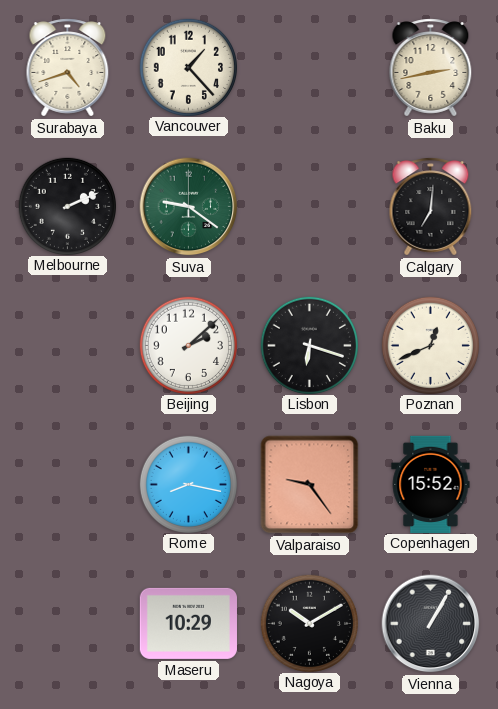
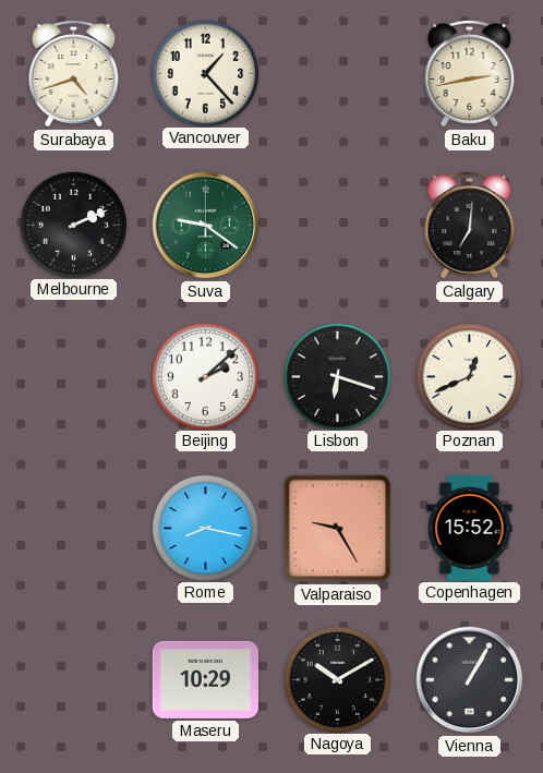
Valparaiso: 9:24 -> 9:25
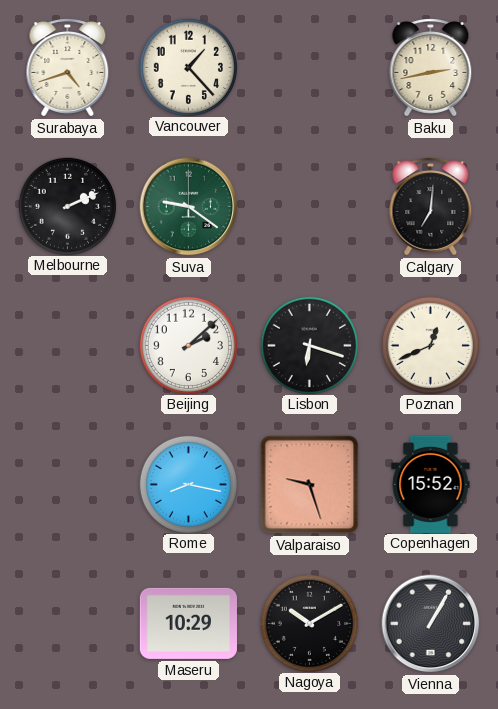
Valparaiso: 9:25 -> 9:27
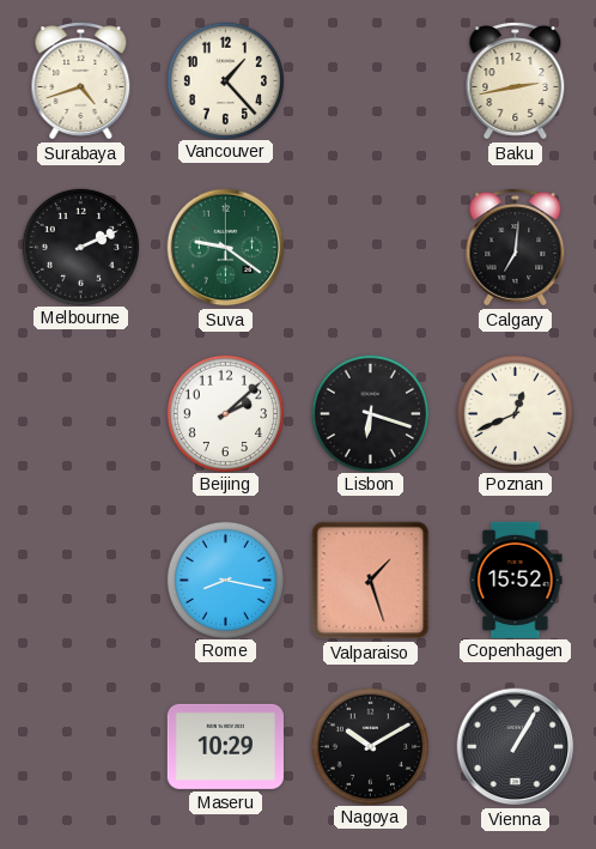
Valparaiso: 9:27 -> 1:27
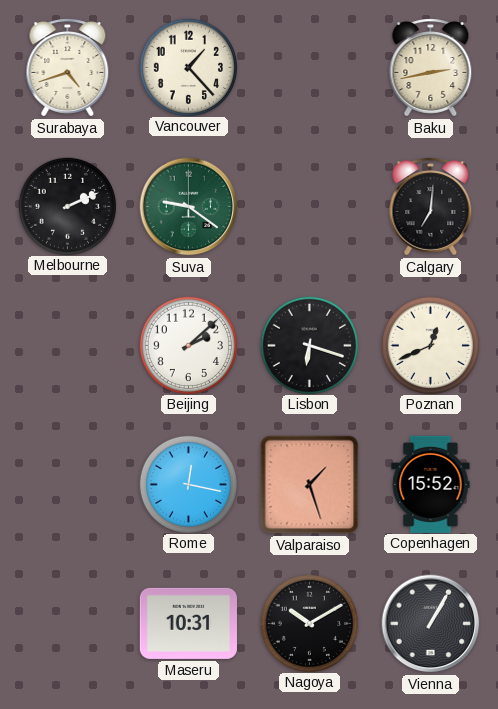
Rome: 8:17 -> 12:17
Maseru: 10:29 -> 10:31
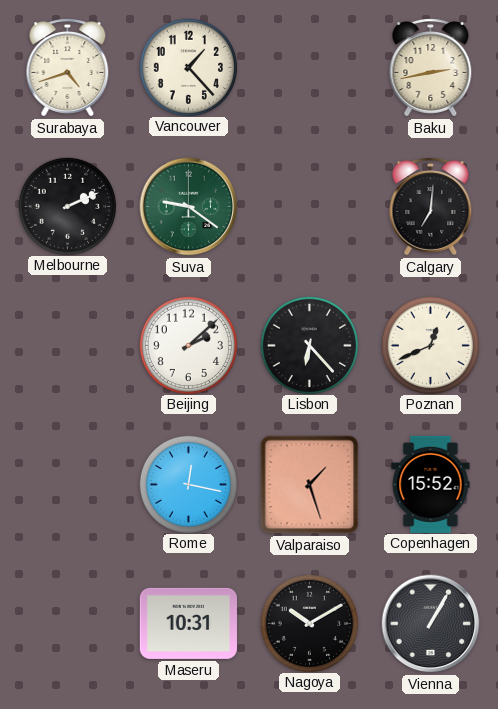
Lisbon: 6:18 -> 6:23
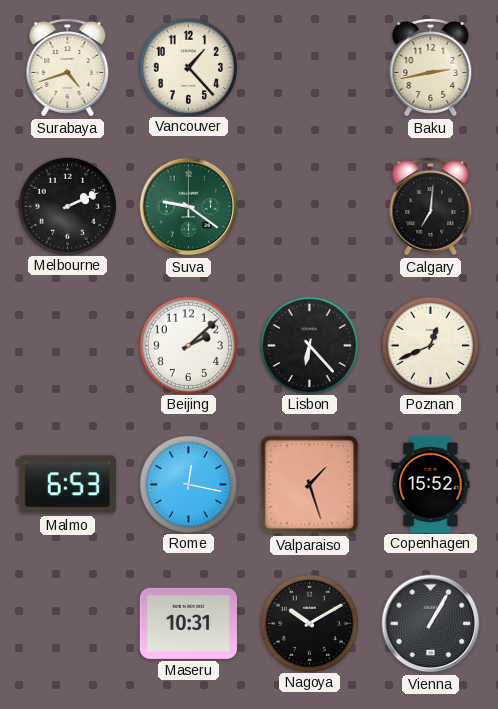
Malmo: none -> 6:53
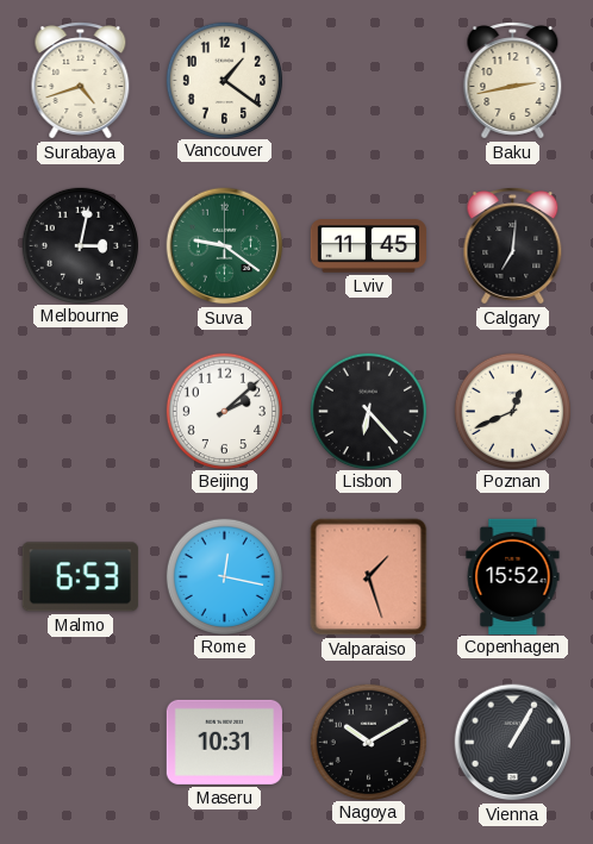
Vancouver: 1:23 -> 1:21
Melbourne: 2:11 -> 3:02
Lviv: none -> 11:45
